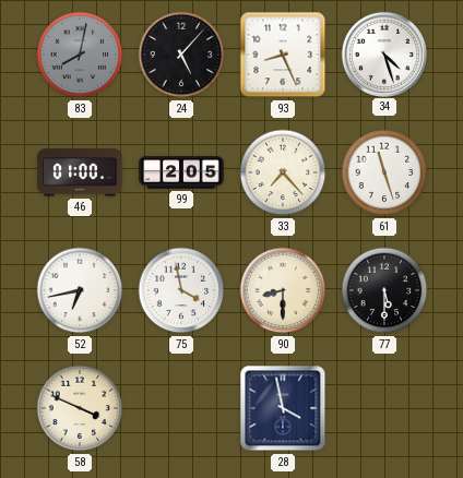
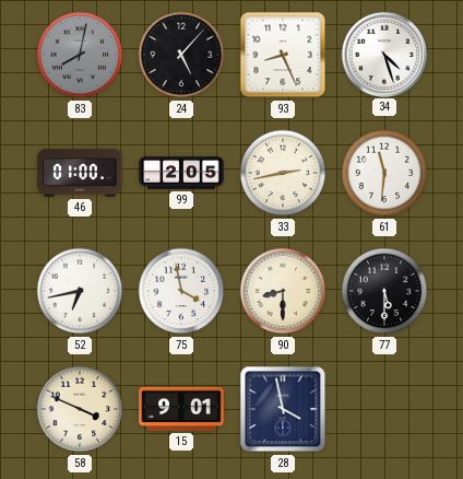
33: 7:23 -> 2:43
61: 11:27 -> 11:31
15: none -> 9:01
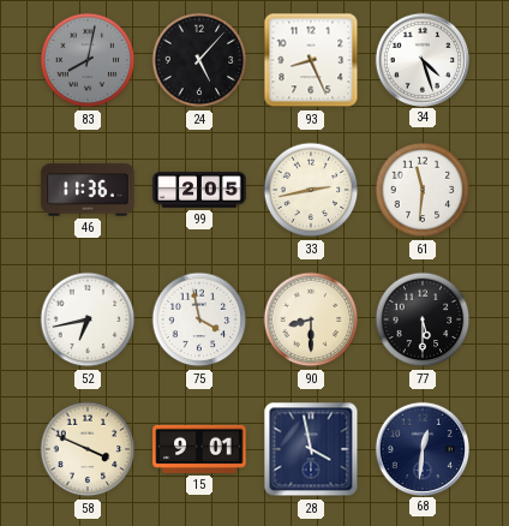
46: 01:00 -> 11:36
68: none -> 12:31
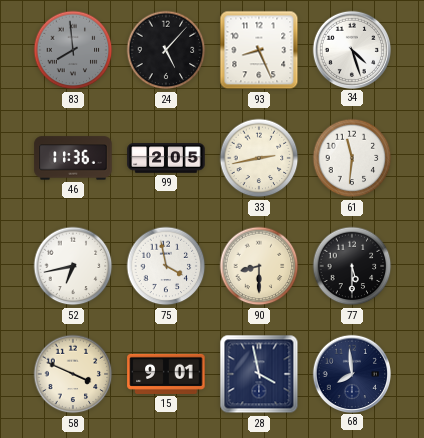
83: 8:02 -> 7:59
68: 12:31 -> 7:59
